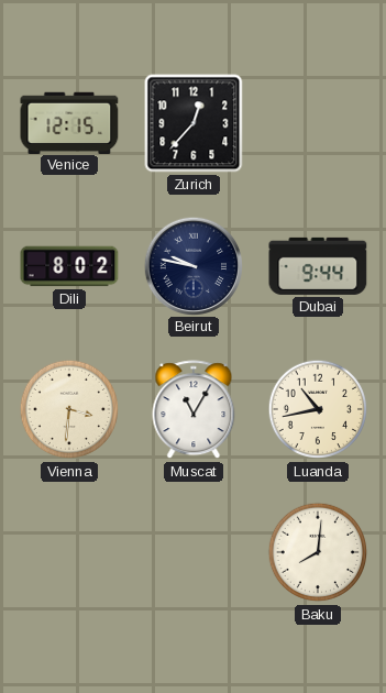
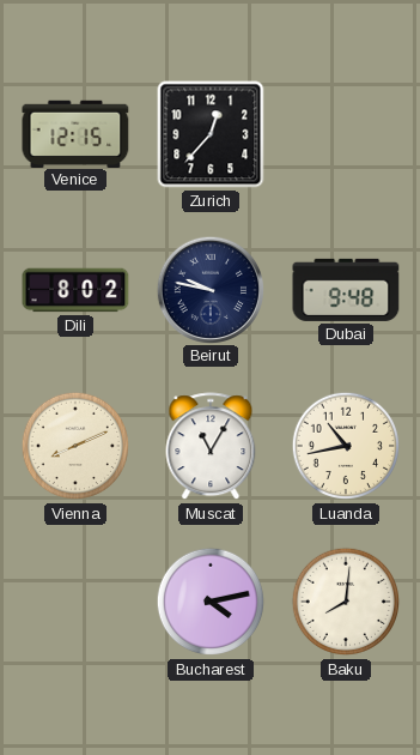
Dubai: 9:44 -> 9:48
Vienna: 3:31 -> 8:11
Bucharest: none -> 4:13
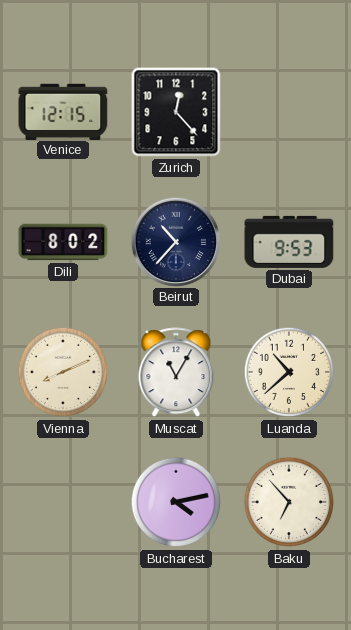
Zurich: 12:37 -> 12:23
Beirut: 9:47 -> 10:37
Dubai: 9:48 -> 9:53
Luanda: 10:43 -> 10:38
Baku: 8:01 -> 6:53
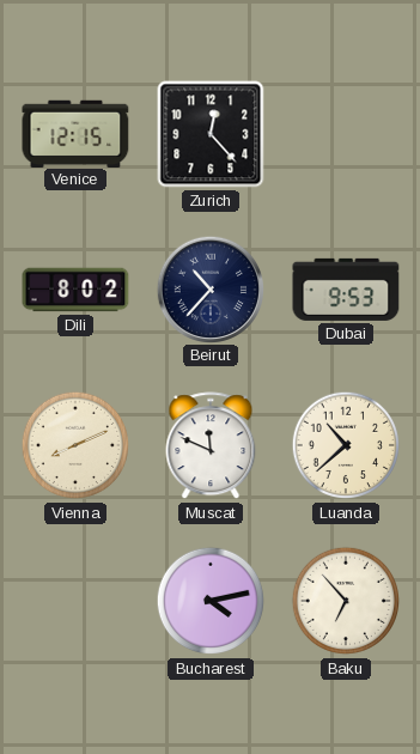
Muscat: 11:05 -> 11:49
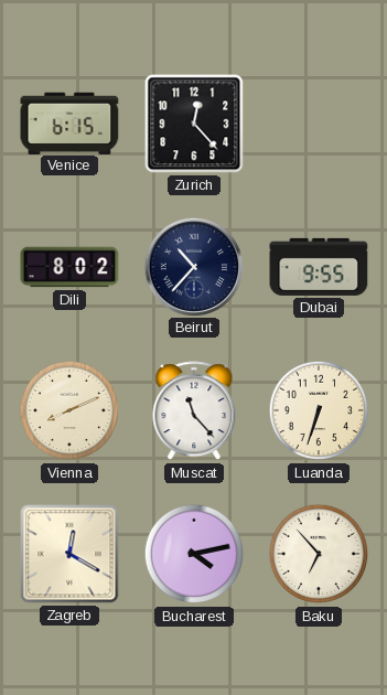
Venice: 12:15 -> 6:15
Dubai: 9:53 -> 9:55
Muscat: 11:49 -> 11:23
Luanda: 10:38 -> 6:33
Zagreb: none -> 12:20
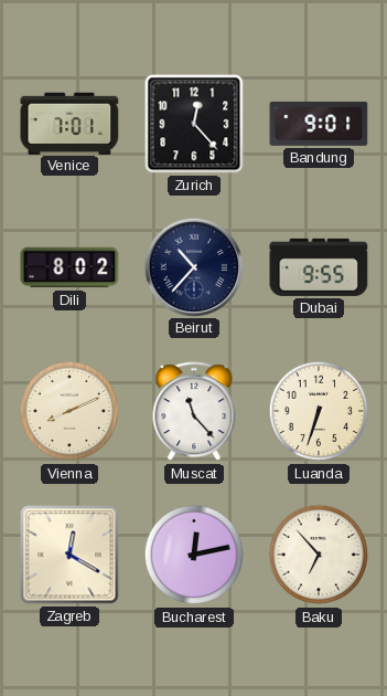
Venice: 6:15 -> 7:01
Bandung: none -> 9:01
Bucharest: 4:13 -> 12:13
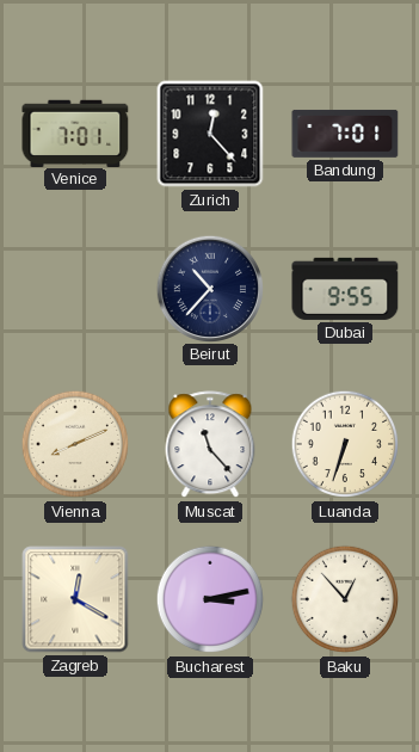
Bandung: 9:01 -> 7:01
Dili: 8:02 -> none
Bucharest: 12:13 -> 3:13
Baku: 6:53 -> 12:53
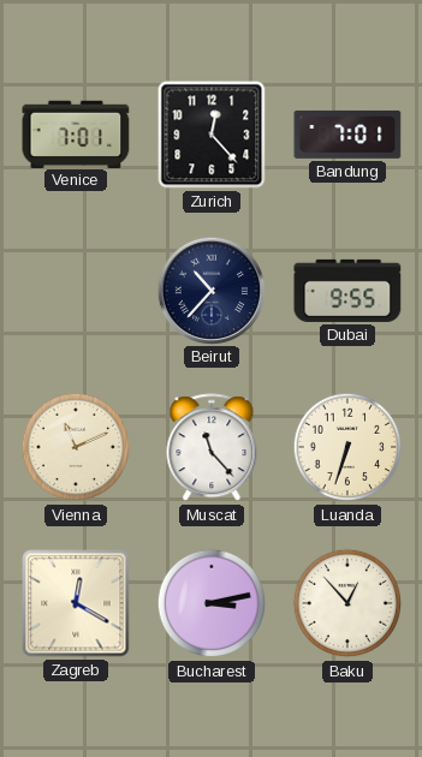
Vienna: 8:11 -> 11:11
